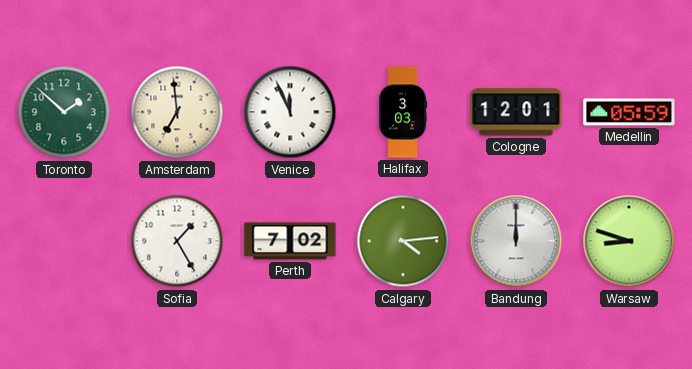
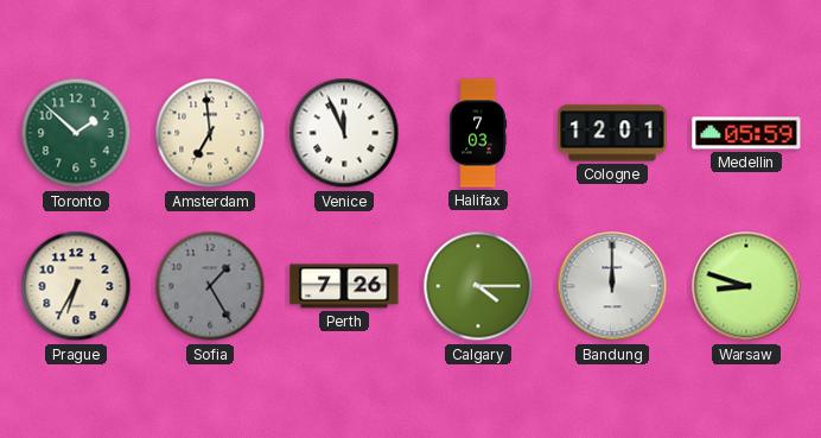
Halifax: 3:03 -> 7:03
Prague: none -> 6:35
Sofia dial: white -> grey
Perth: 7:02 -> 7:26
Calgary: 4:14 -> 4:15
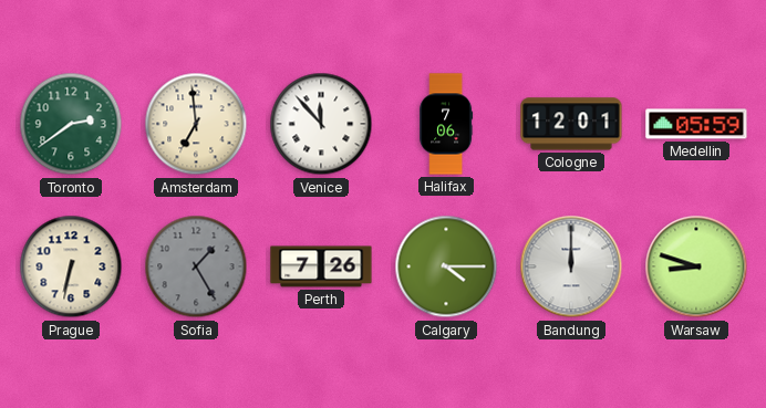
Toronto: 1:52 -> 2:39
Venice: 11:56 -> 11:53
Halifax: 7:03 -> 7:06
Prague: 6:35 -> 6:32
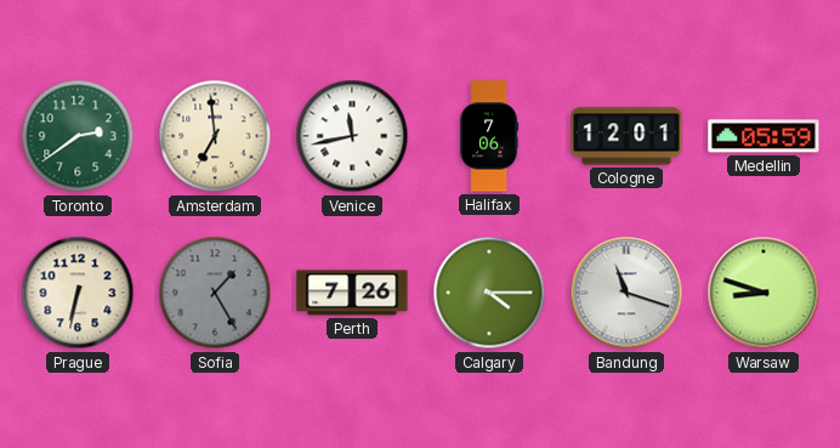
Venice: 11:53 -> 11:43
Bandung: 12:00 -> 11:18
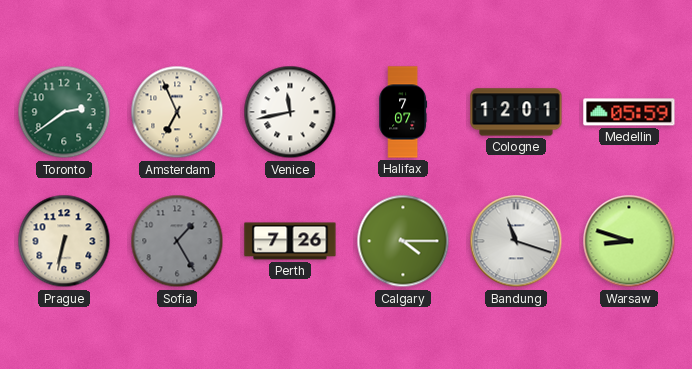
Amsterdam: 6:59 -> 6:56
Halifax: 7:06 -> 7:07
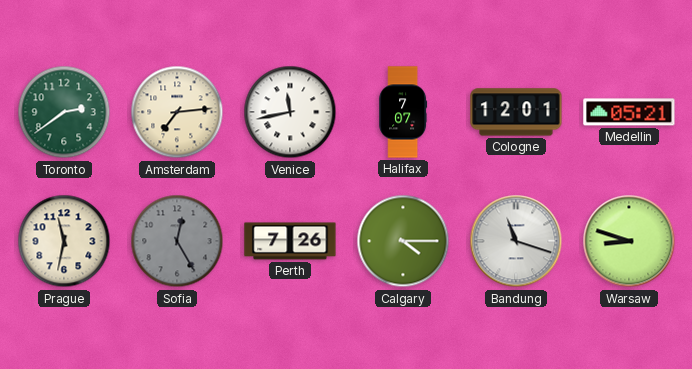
Amsterdam: 6:56 -> 7:14
Medellin: 05:59 -> 05:21
Prague: 6:32 -> 11:32
Sofia: 1:25 -> 12:25
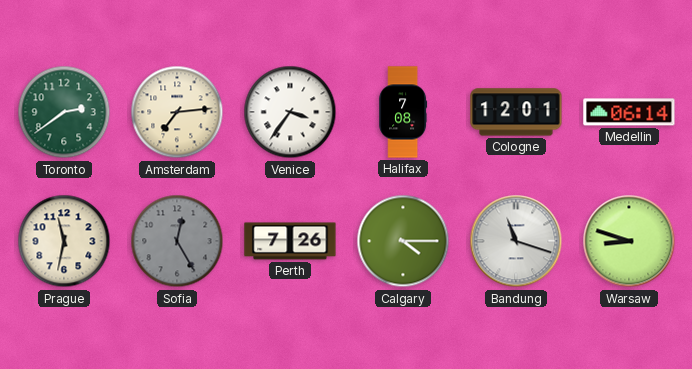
Venice: 11:43 -> 3:36
Halifax: 7:07 -> 7:08
Medellin: 05:21 -> 06:14
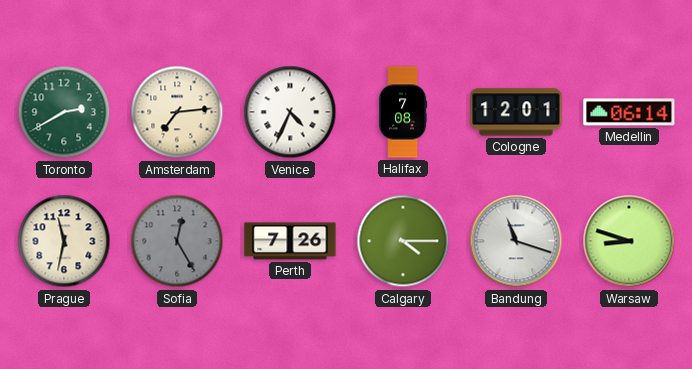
Toronto: 2:39 -> 2:40
Venice: 3:36 -> 4:34
